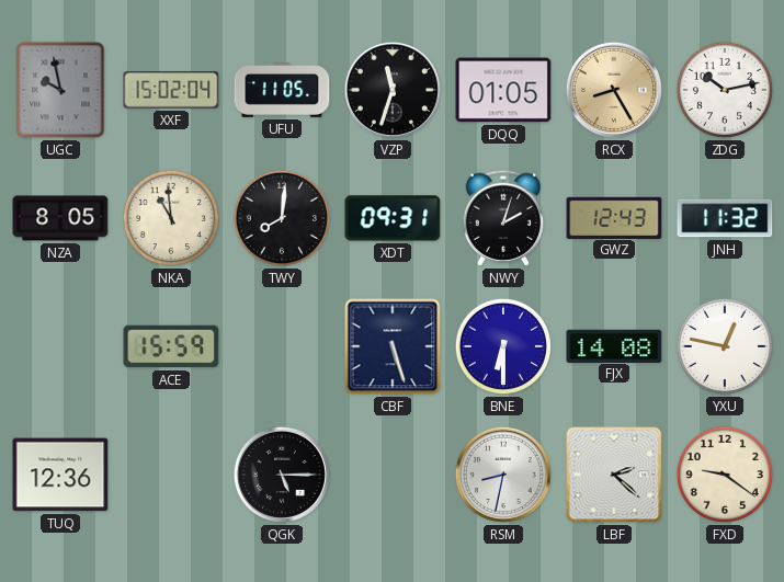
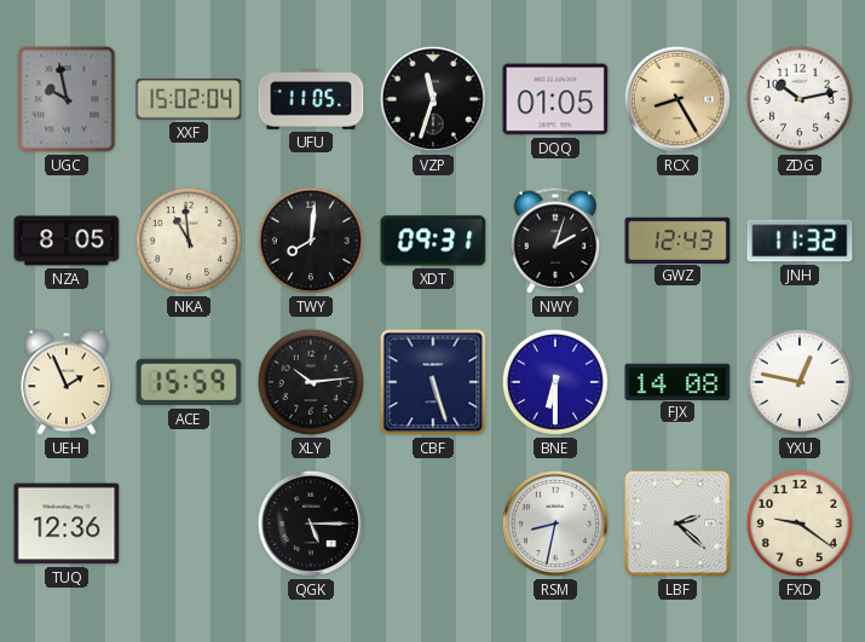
UEH: none -> 1:56
XLY: none -> 10:14
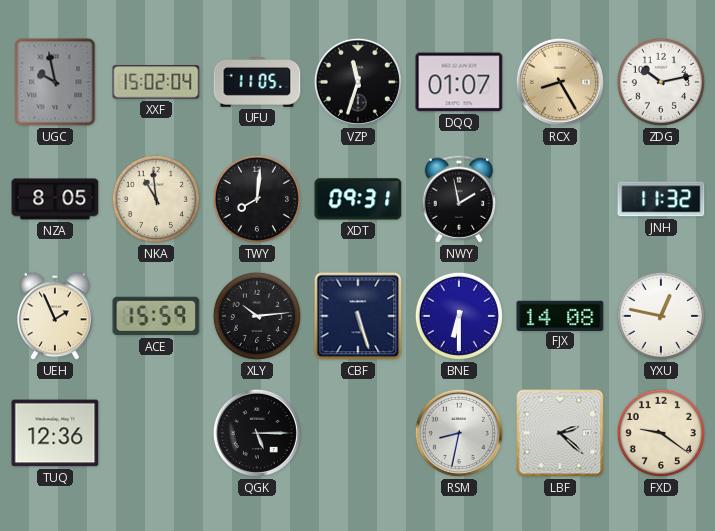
DQQ: 01:05 -> 01:07
NWY: 2:03 -> 1:58
GWZ: 12:43 -> none
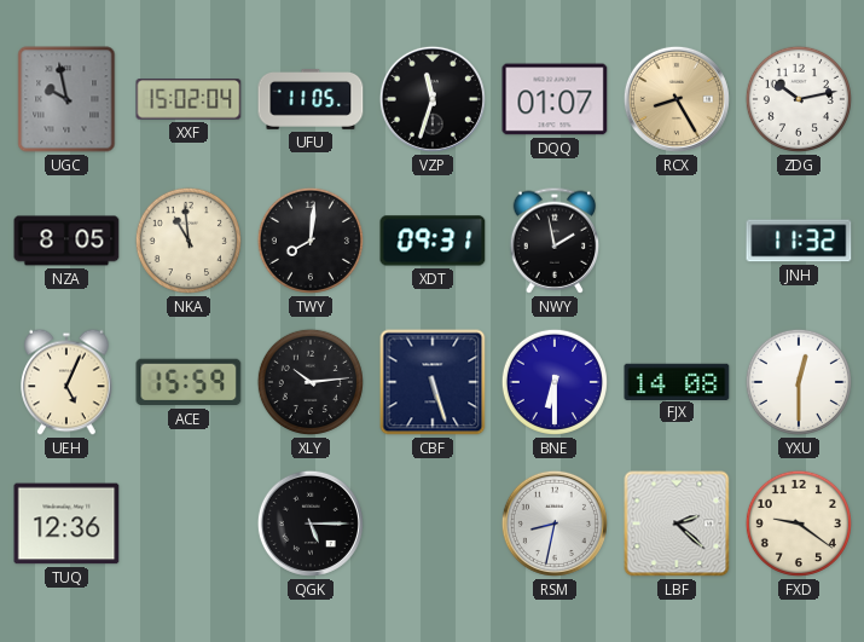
UEH: 1:56 -> 5:04
YXU: 12:47 -> 12:30
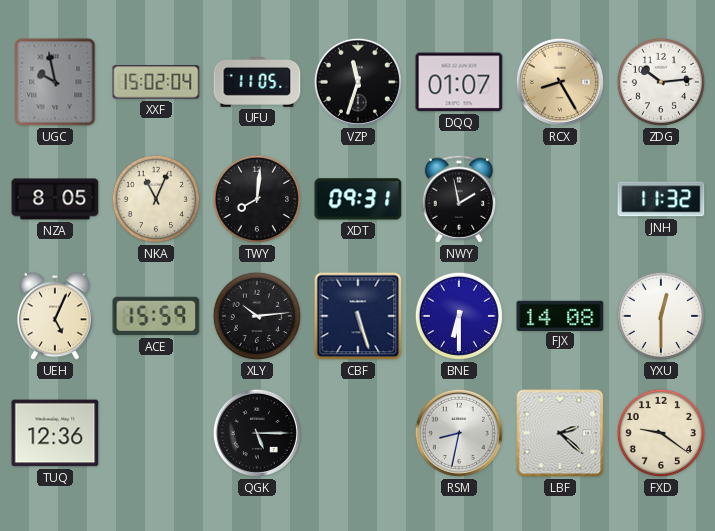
ZDG: 10:13 -> 10:14
NKA: 10:59 -> 11:04
